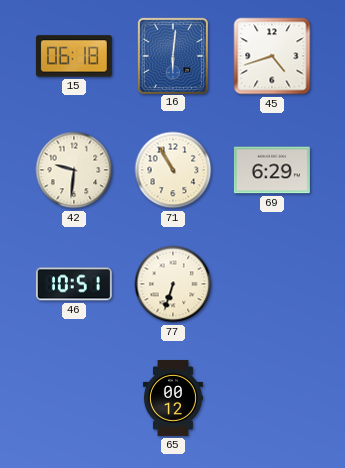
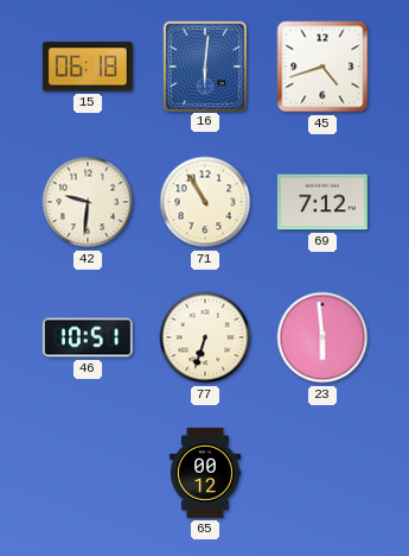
69: 6:29 -> 7:12
23: none -> 5:59
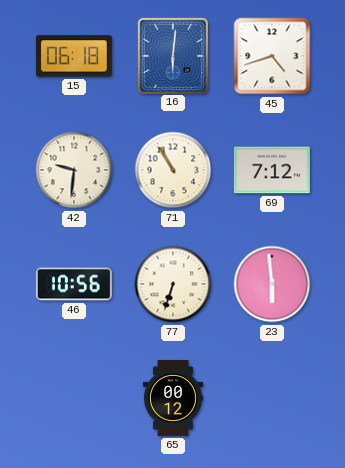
46: 10:51 -> 10:56
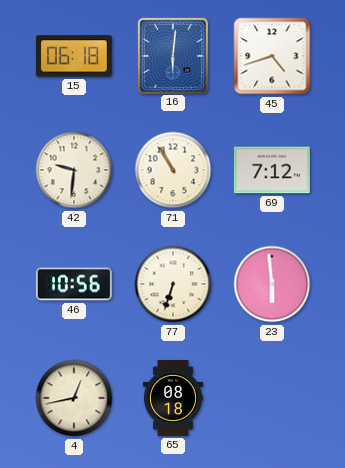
4: none -> 12:43
65: 00:12 -> 08:18
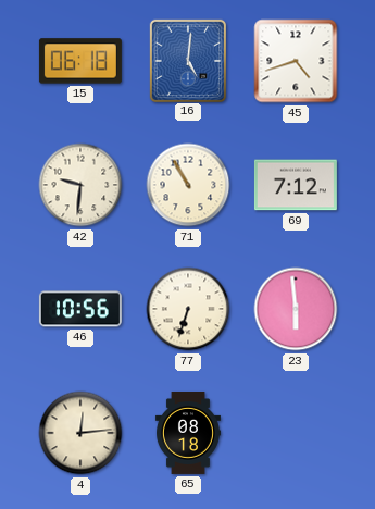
16: 6:01 -> 5:01
4: 12:43 -> 12:14
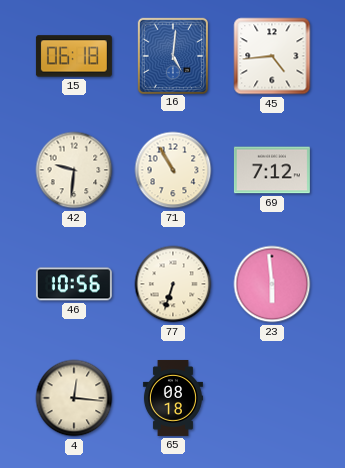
45: 4:42 -> 4:44
4: 12:14 -> 12:16
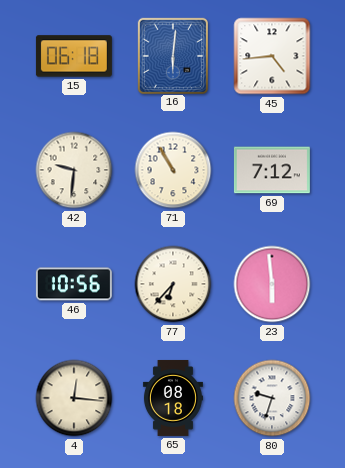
16: 5:01 -> 6:01
77: 6:33 -> 6:37
80: none -> 9:33
